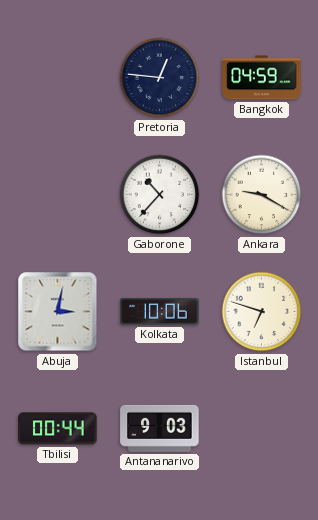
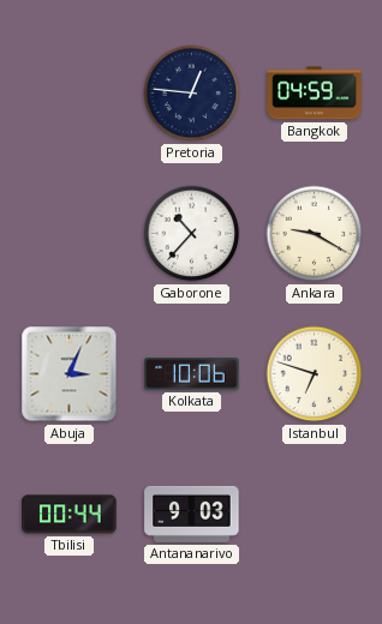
Abuja: 3:02 -> 3:04
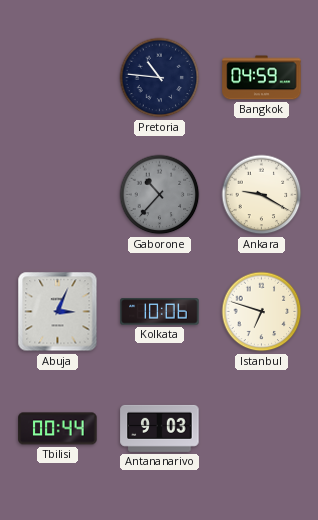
Pretoria: 12:46 -> 10:46
Gaborone dial: white -> grey
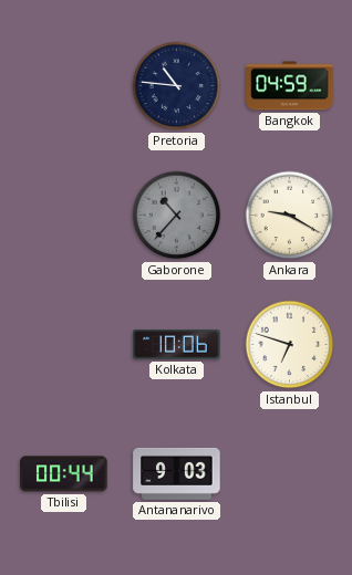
Abuja: 3:04 -> none
